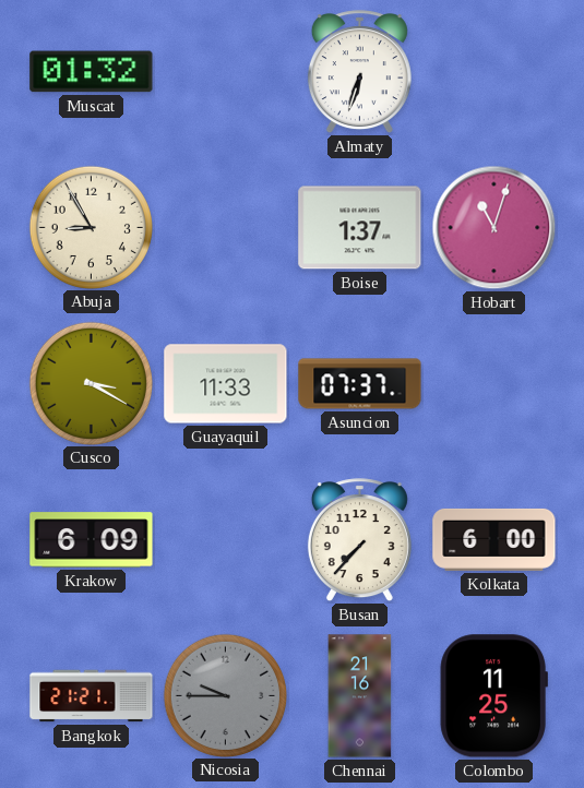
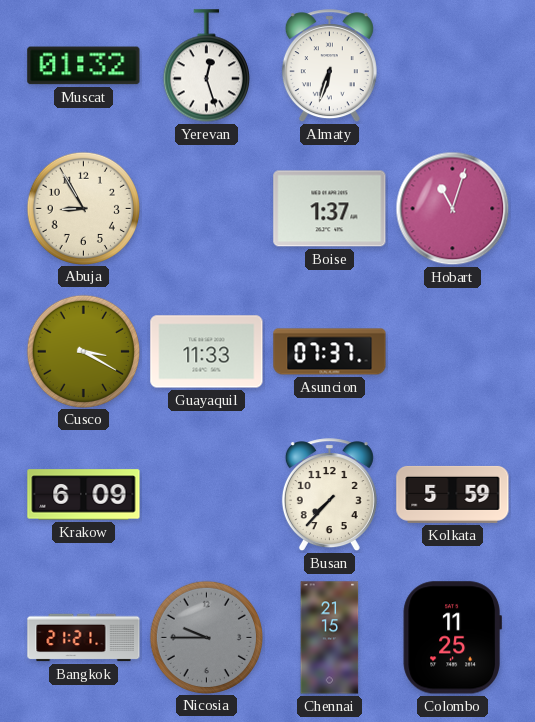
Yerevan: none -> 12:27
Kolkata: 6:00 -> 5:59
Chennai: 21:16 -> 21:15
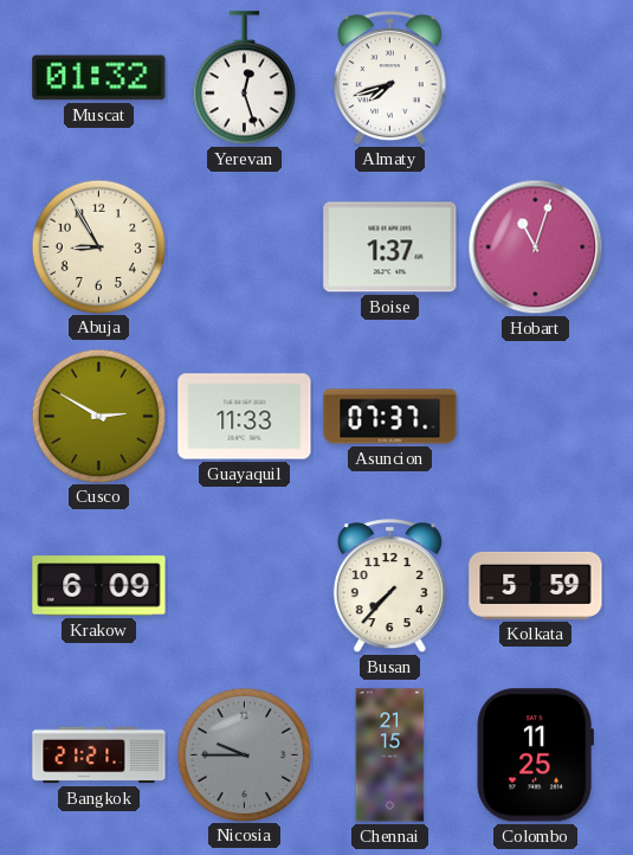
Almaty: 6:33 -> 7:42
Cusco: 3:20 -> 2:50
